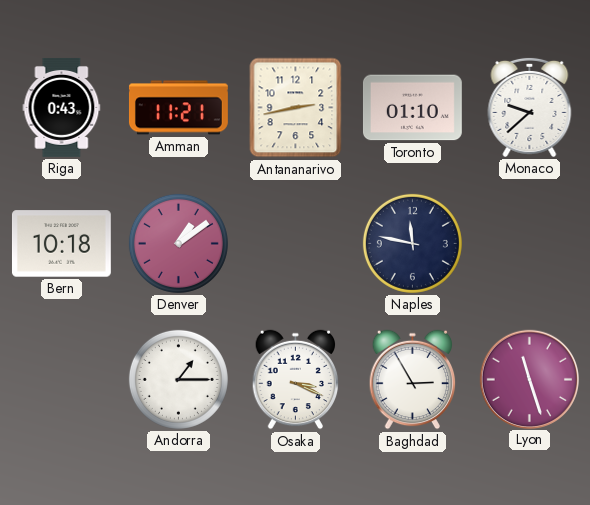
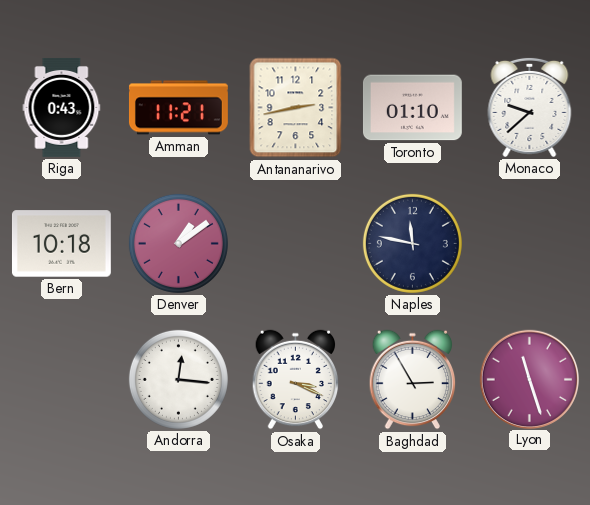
Andorra: 1:15 -> 12:16
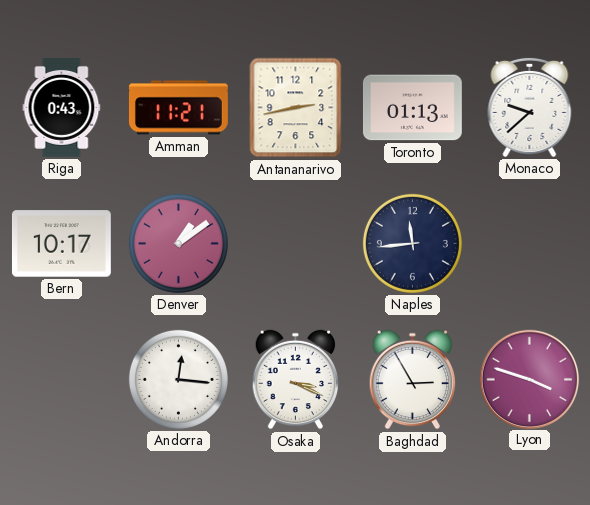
Toronto: 01:10 -> 01:13
Bern: 10:18 -> 10:17
Naples: 11:47 -> 11:44
Lyon: 11:27 -> 3:48
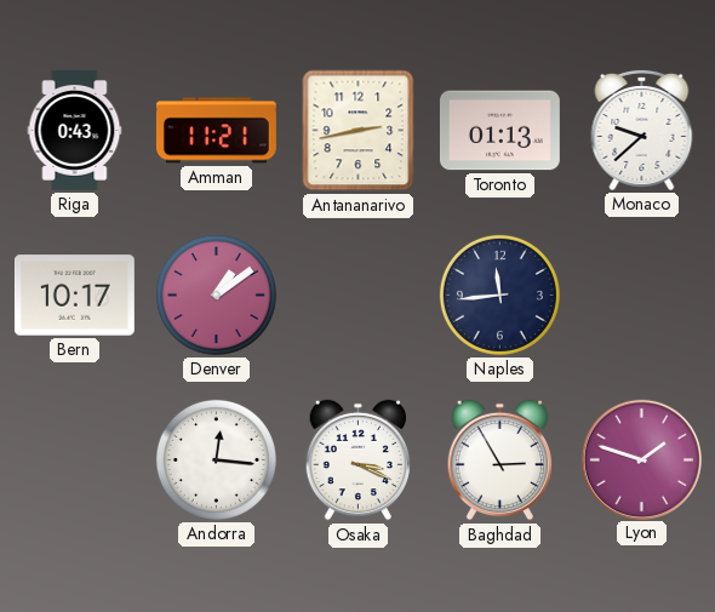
Lyon: 3:48 -> 1:48
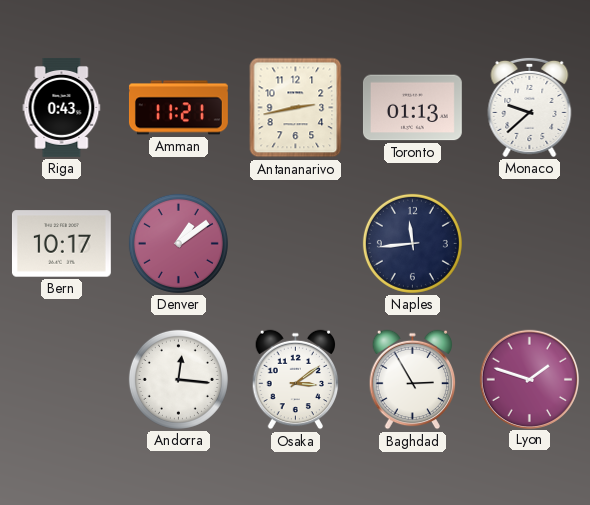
Osaka: 3:19 -> 3:09
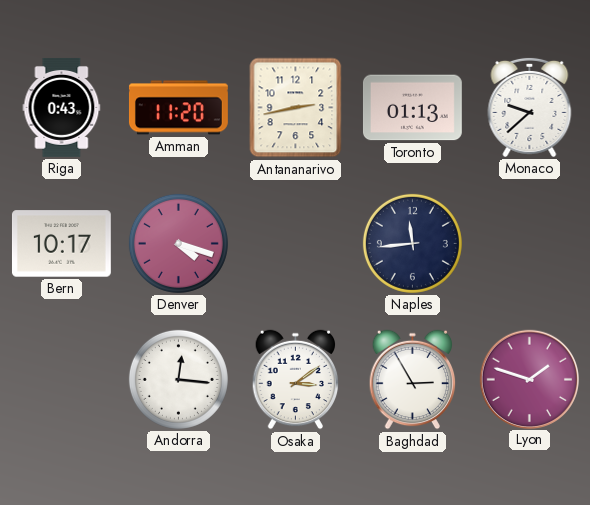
Amman: 11:21 -> 11:20
Denver: 1:09 -> 4:18
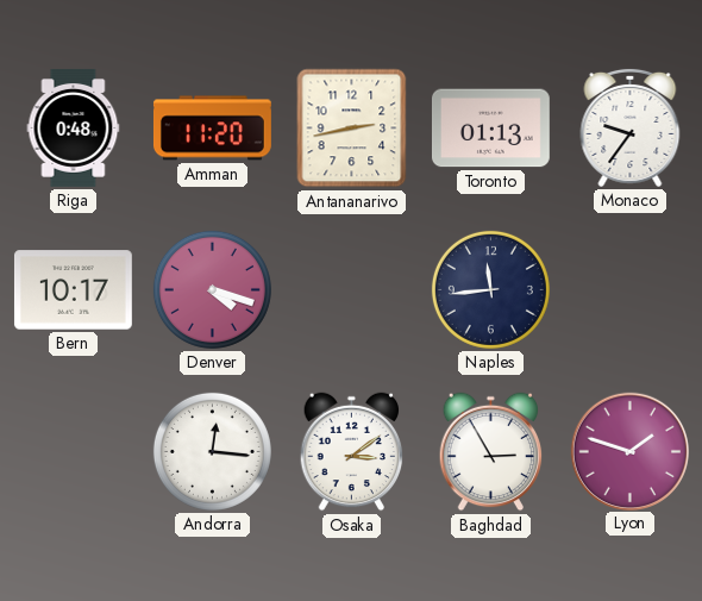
Riga: 0:43 -> 0:48
Monaco: 9:38 -> 9:36
